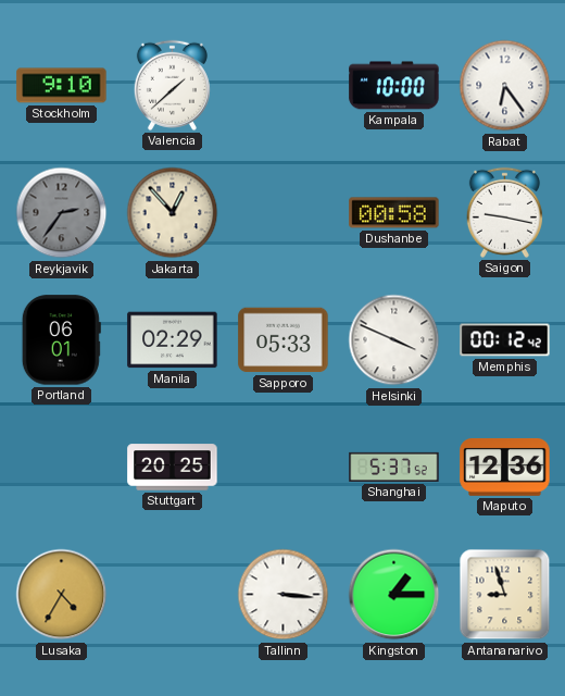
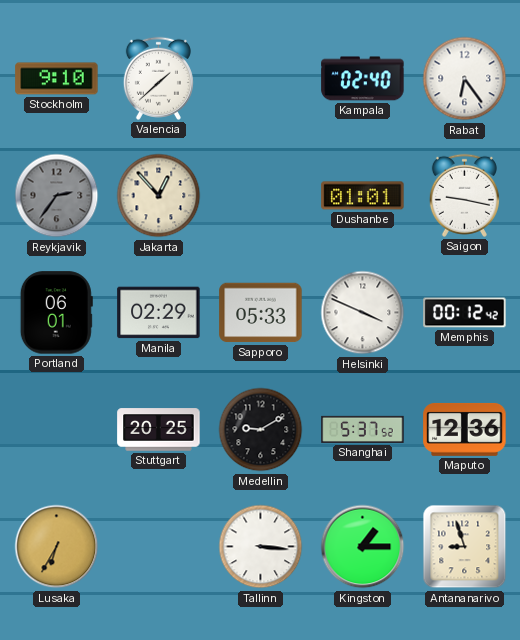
Kampala: 10:00 -> 02:40
Dushanbe: 00:58 -> 01:01
Medellin: none -> 9:10
Lusaka: 4:35 -> 6:35
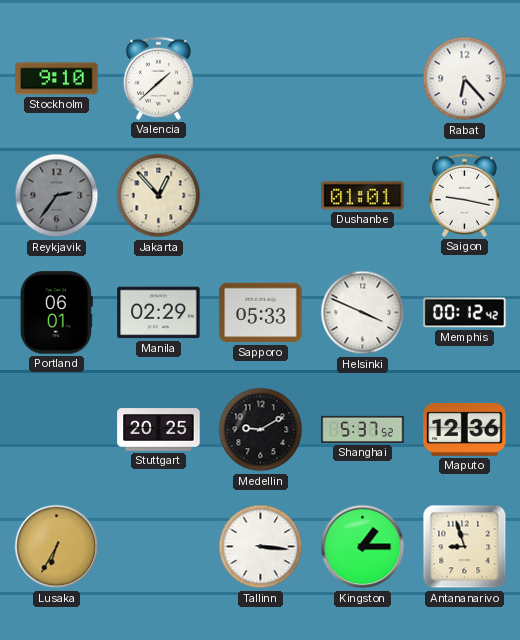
Kampala: 02:40 -> none
Rabat: 6:24 -> 6:23
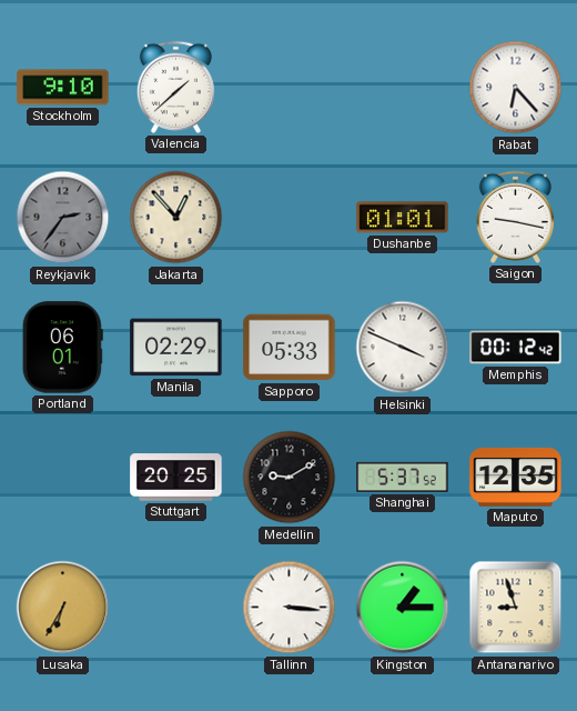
Maputo: 12:36 -> 12:35
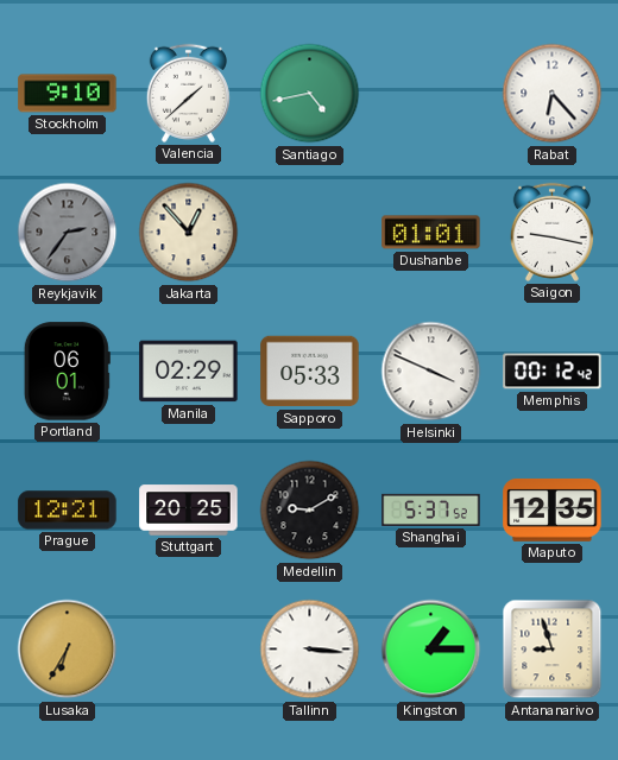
Santiago: none -> 4:43
Prague: none -> 12:21
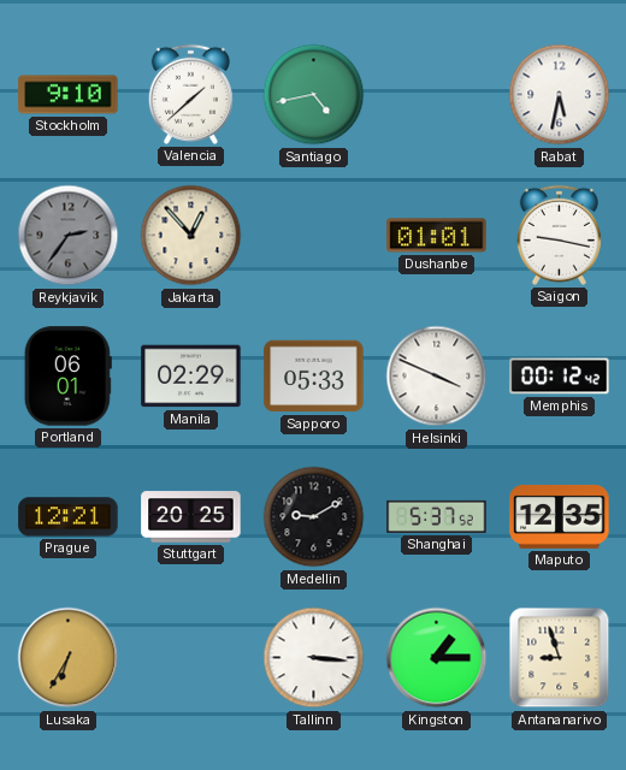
Rabat: 6:23 -> 5:32
